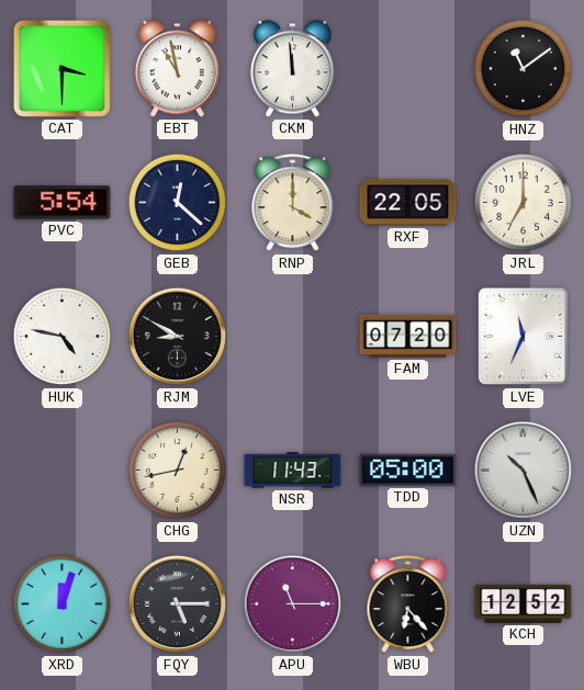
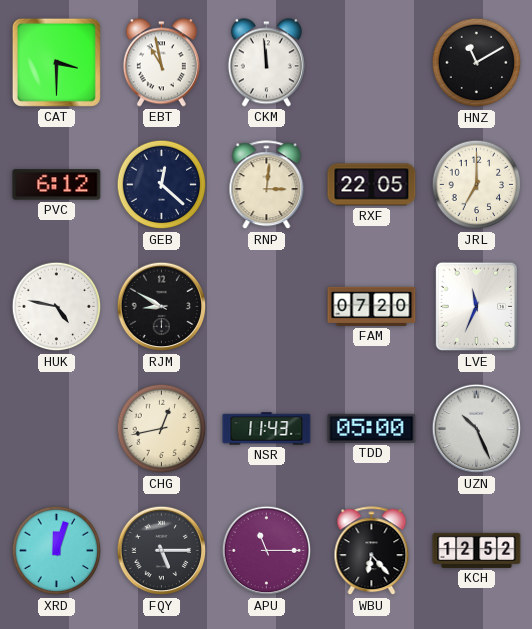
HNZ: 11:09 -> 11:10
PVC: 5:54 -> 6:12
RNP: 4:00 -> 3:01
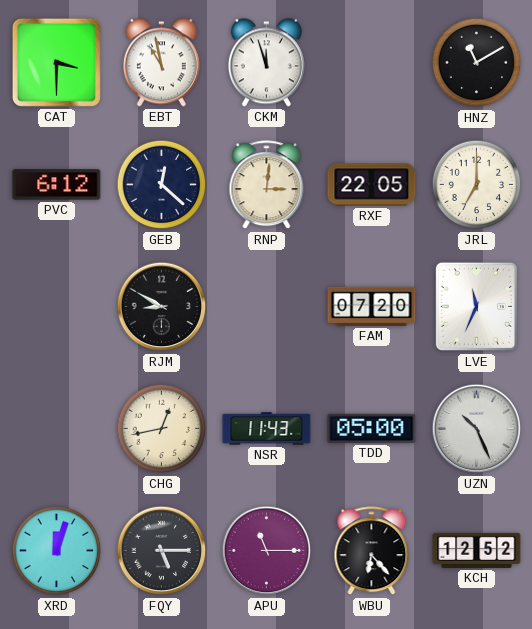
CKM: 11:59 -> 11:57
HUK: 4:47 -> none
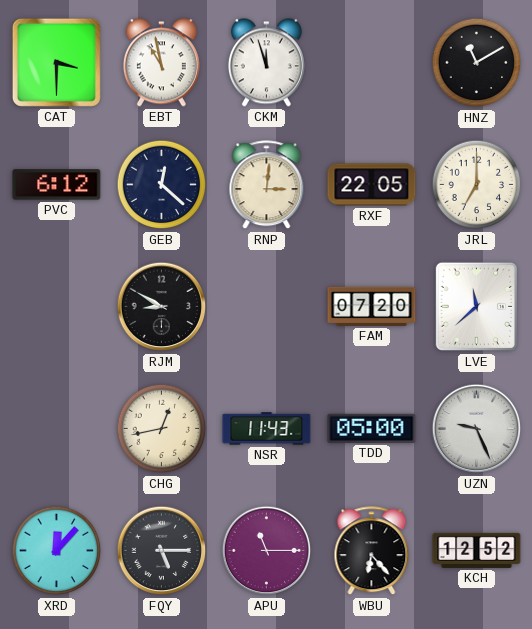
LVE: 11:34 -> 11:38
UZN: 10:26 -> 9:26
XRD: 12:03 -> 12:07
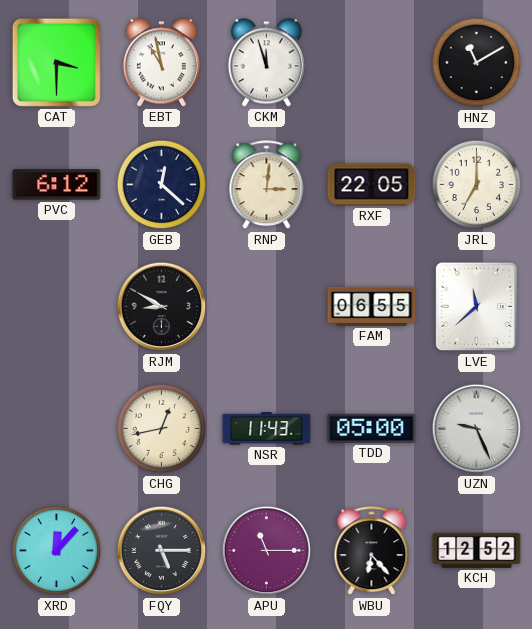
FAM: 07:20 -> 06:55
